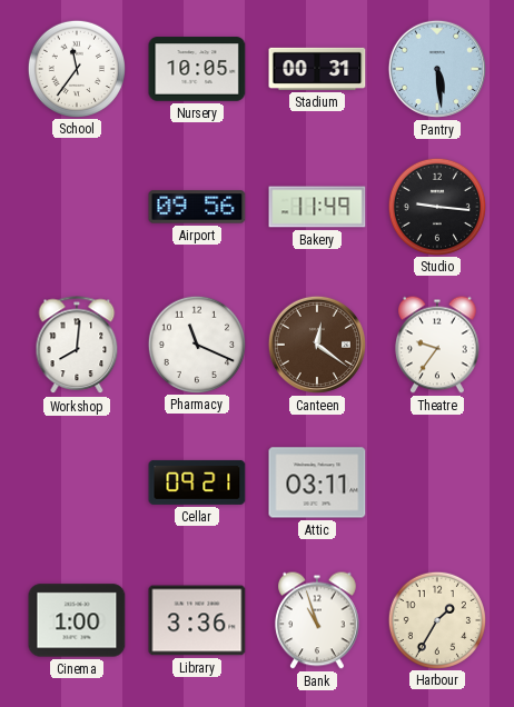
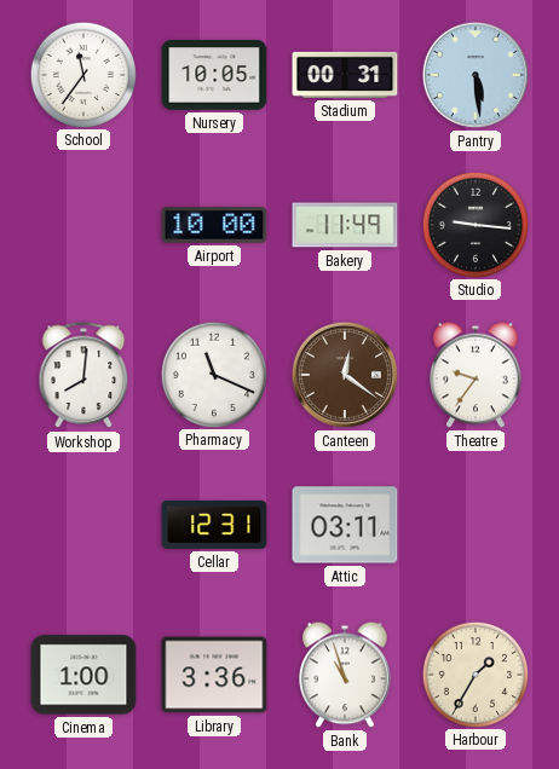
Airport: 09:56 -> 10:00
Cellar: 09:21 -> 12:31
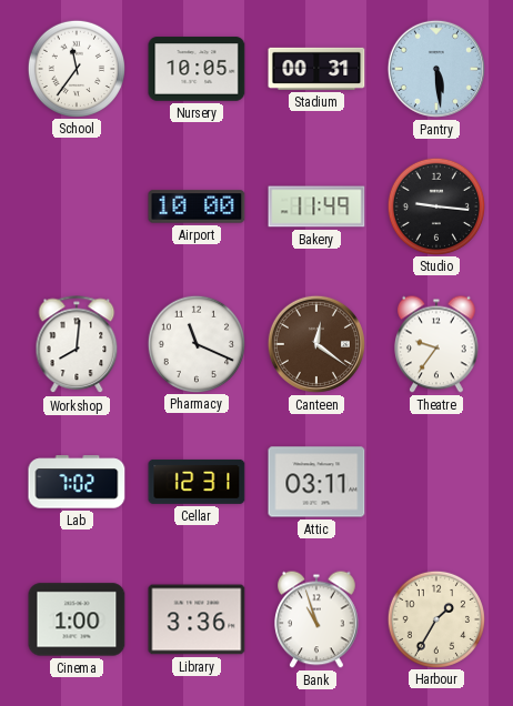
Lab: none -> 7:02
